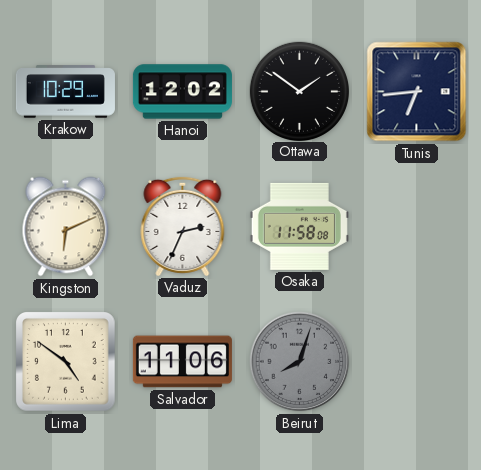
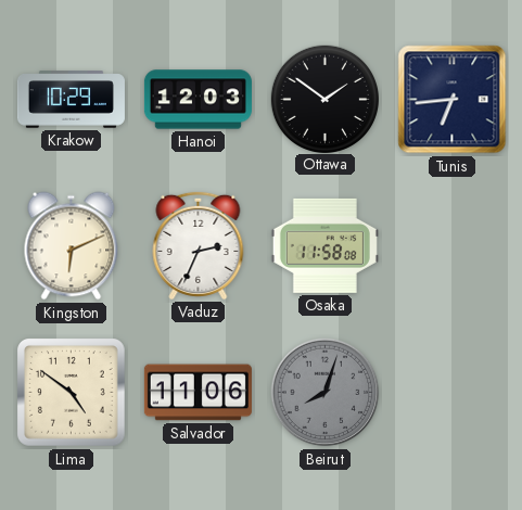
Hanoi: 12:02 -> 12:03
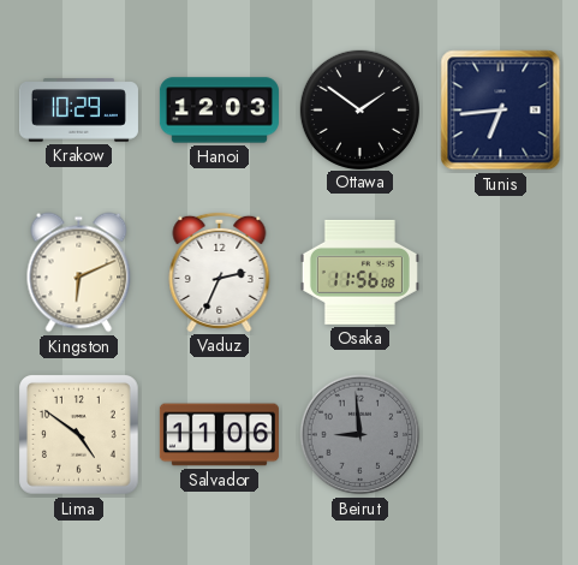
Osaka: 11:58 -> 11:56
Beirut: 8:03 -> 8:59
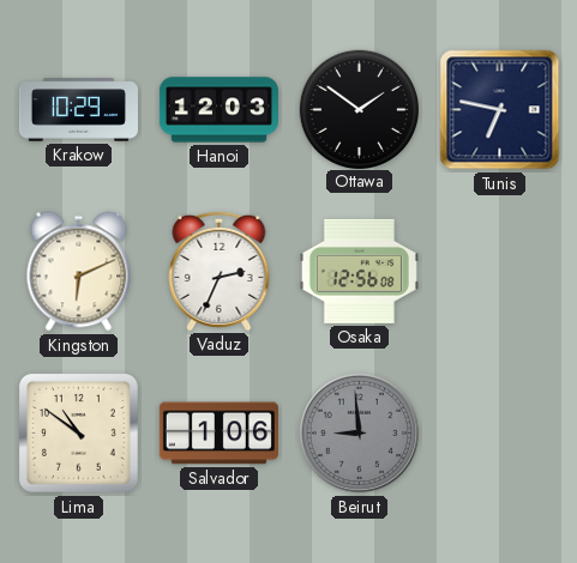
Tunis: 6:44 -> 6:47
Osaka: 11:56 -> 12:56
Lima: 4:51 -> 10:51
Salvador: 11:06 -> 1:06
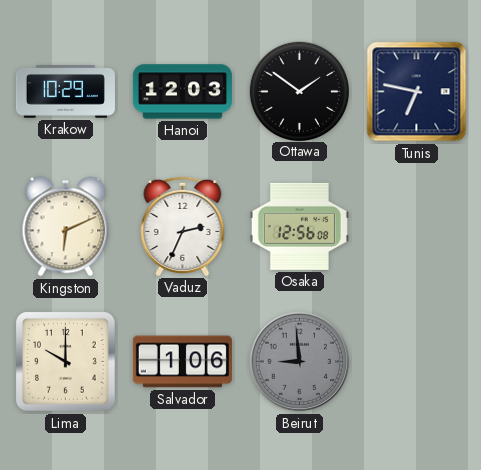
Lima: 10:51 -> 10:00
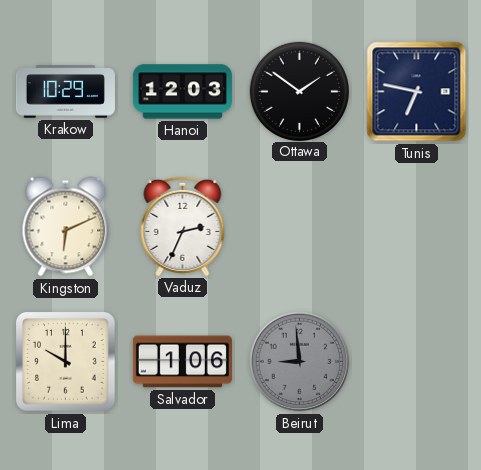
Osaka: 12:56 -> none
